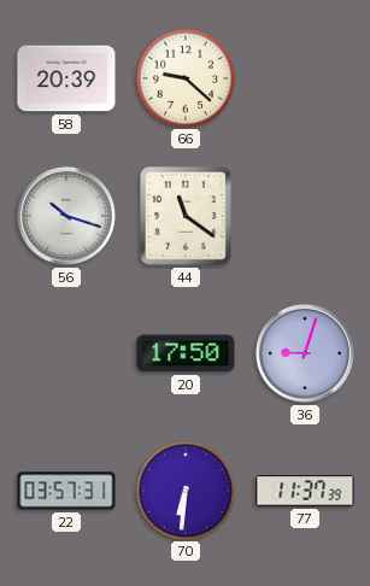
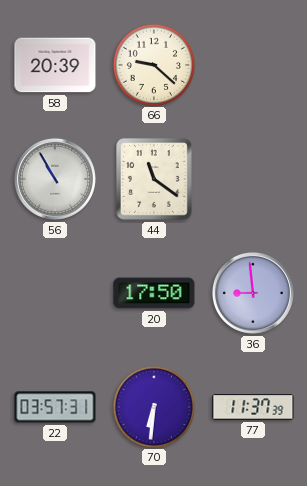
56: 10:18 -> 10:55
36: 9:03 -> 8:59
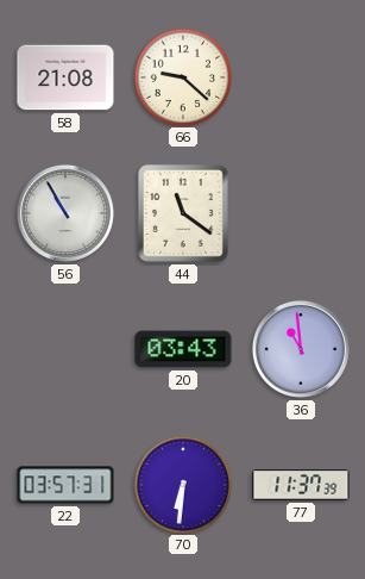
58: 20:39 -> 21:08
20: 17:50 -> 03:43
36: 8:59 -> 10:59
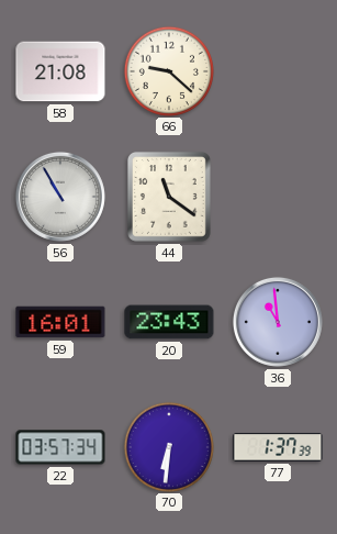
59: none -> 16:01
20: 03:43 -> 23:43
22: 03:57:31 -> 03:57:34
77: 11:37 -> 1:37
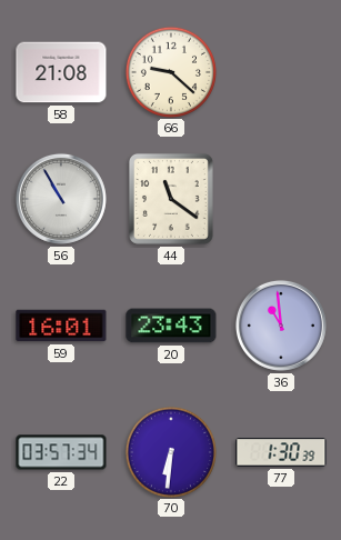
77: 1:37 -> 1:30
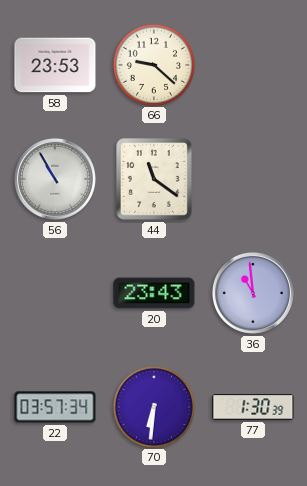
58: 21:08 -> 23:53
59: 16:01 -> none
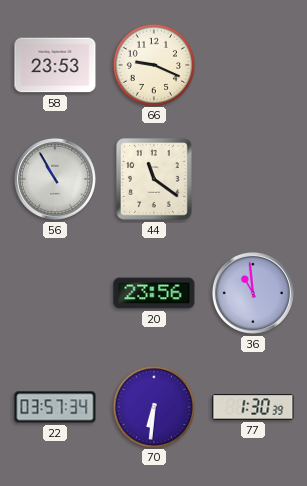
66: 9:22 -> 9:19
20: 23:43 -> 23:56
